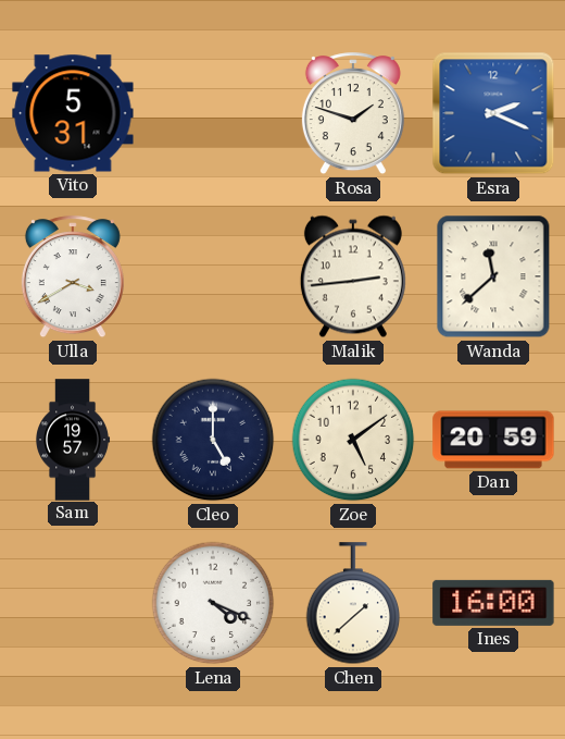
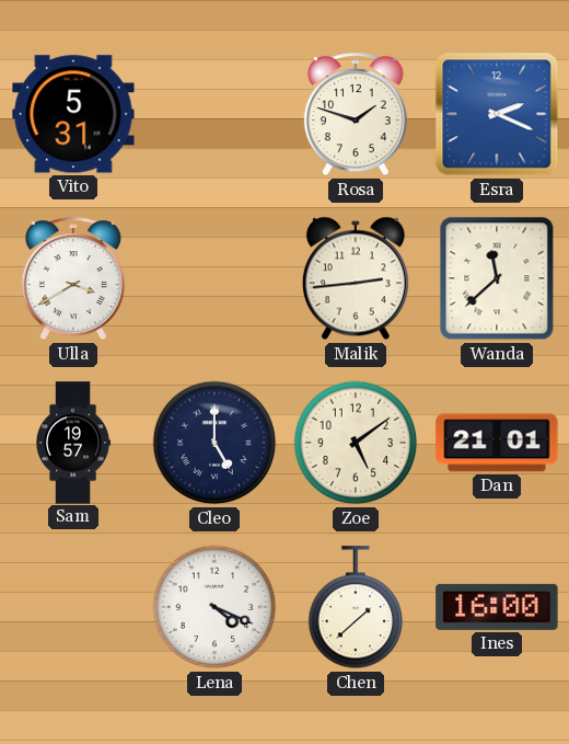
Dan: 20:59 -> 21:01
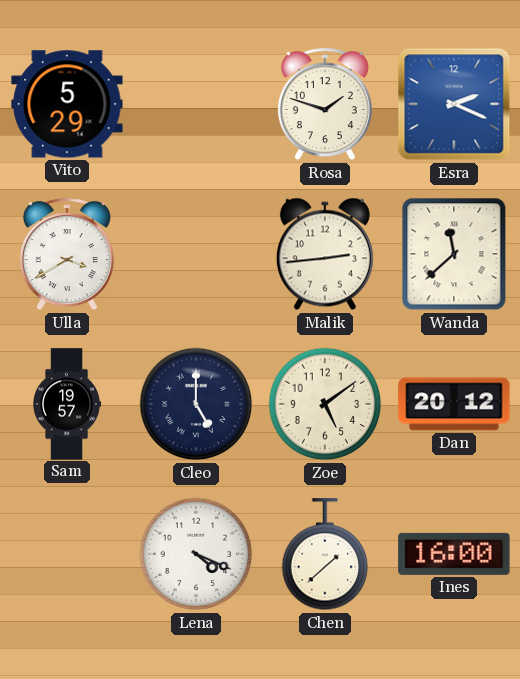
Vito: 5:31 -> 5:29
Dan: 21:01 -> 20:12
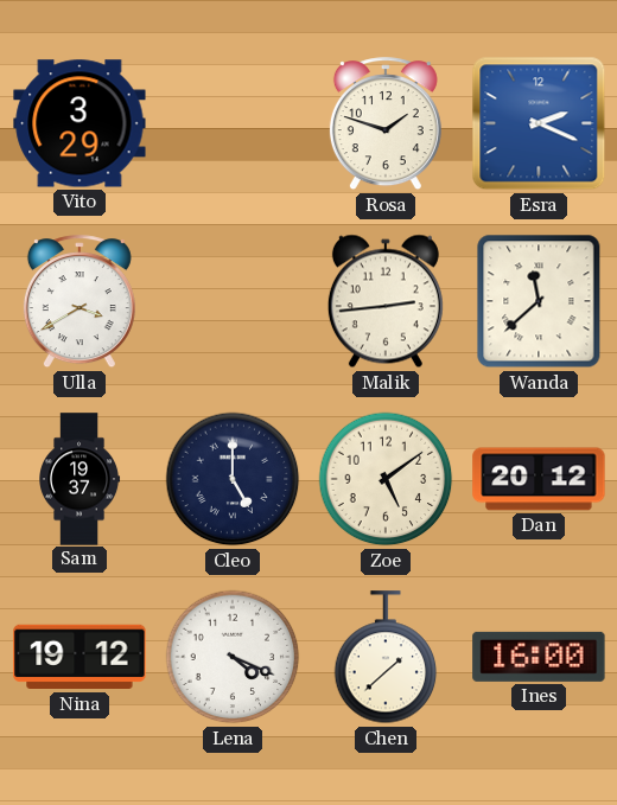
Vito: 5:29 -> 3:29
Sam: 19:57 -> 19:37
Nina: none -> 19:12
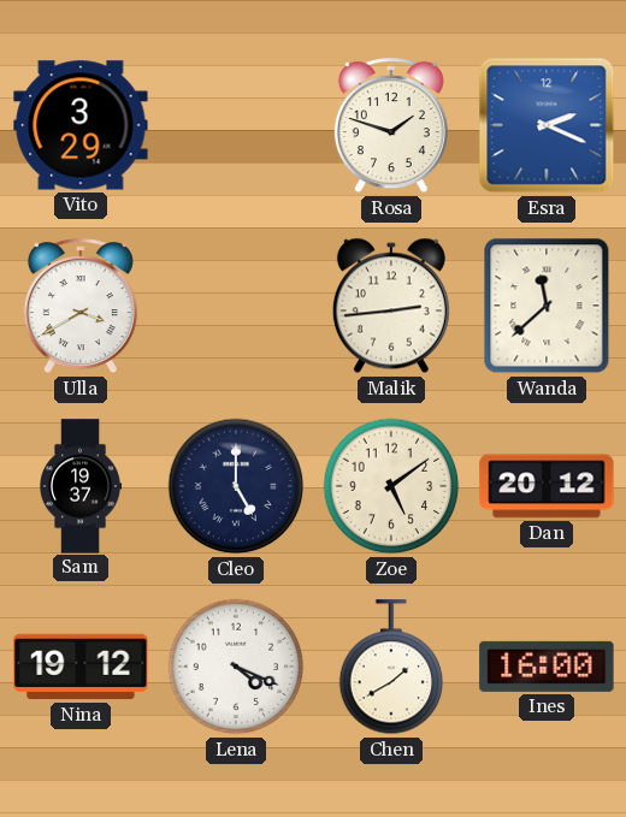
Chen: 1:38 -> 1:40
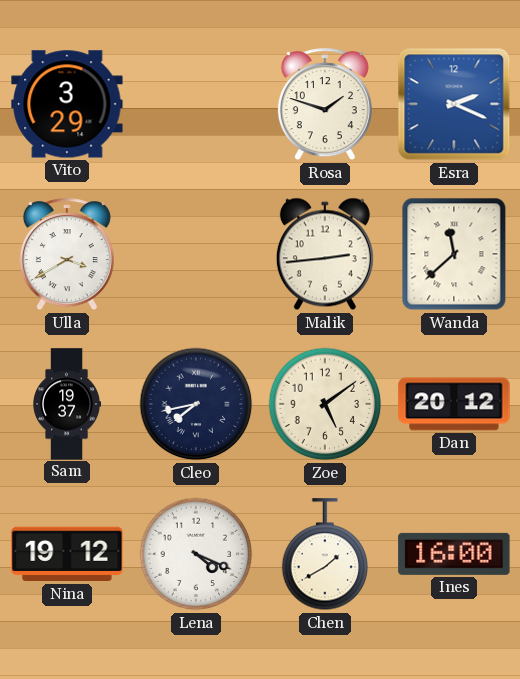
Cleo: 5:00 -> 7:43
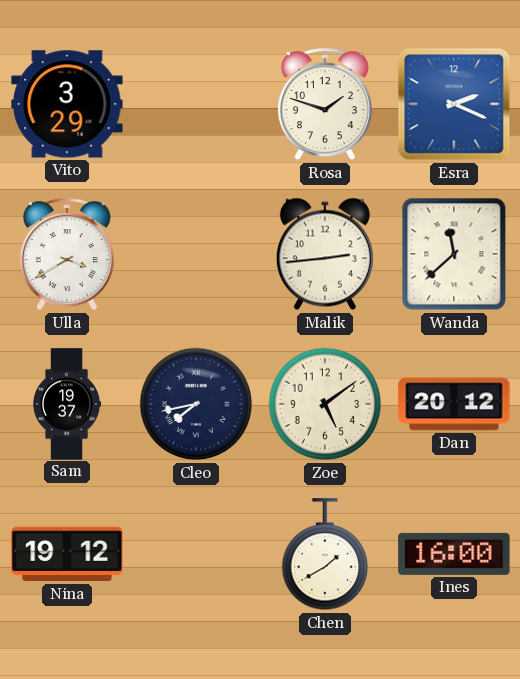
Lena: 4:19 -> none
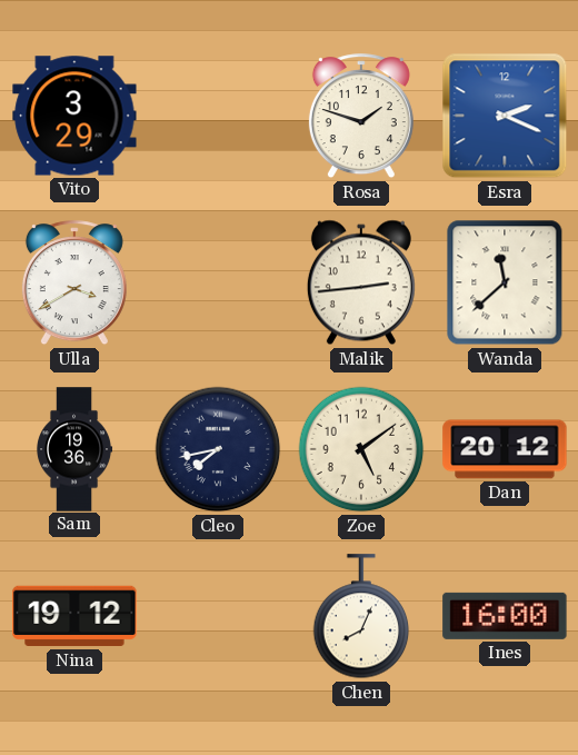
Sam: 19:37 -> 19:36
Chen: 1:40 -> 8:04
